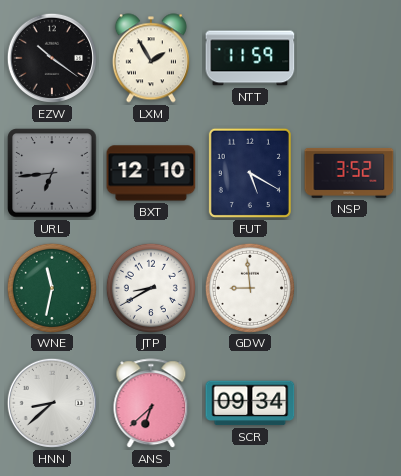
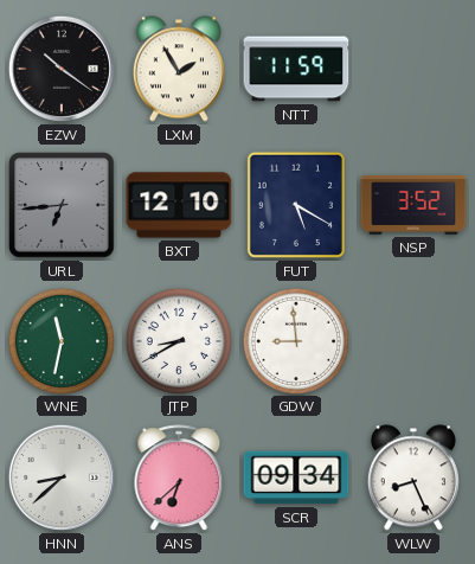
WLW: none -> 8:26
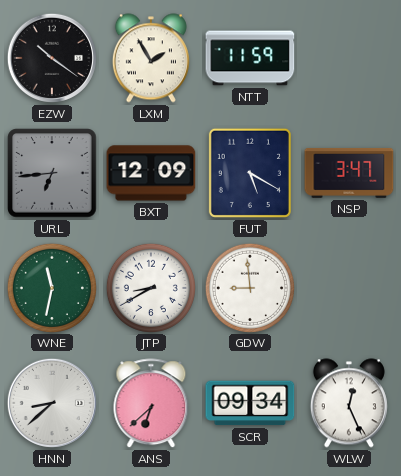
BXT: 12:10 -> 12:09
NSP: 3:52 -> 3:47
WLW: 8:26 -> 12:26
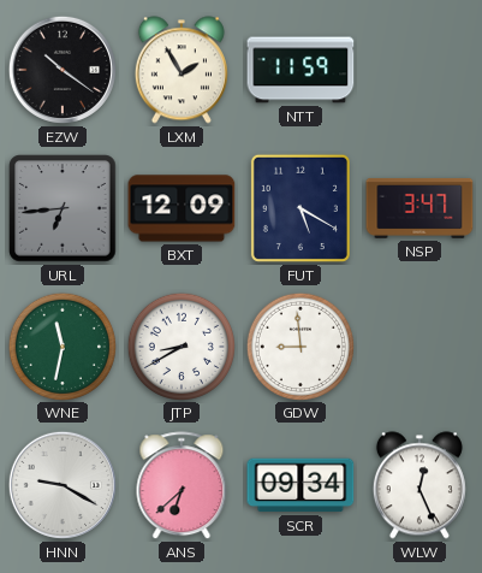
HNN: 8:38 -> 9:20
